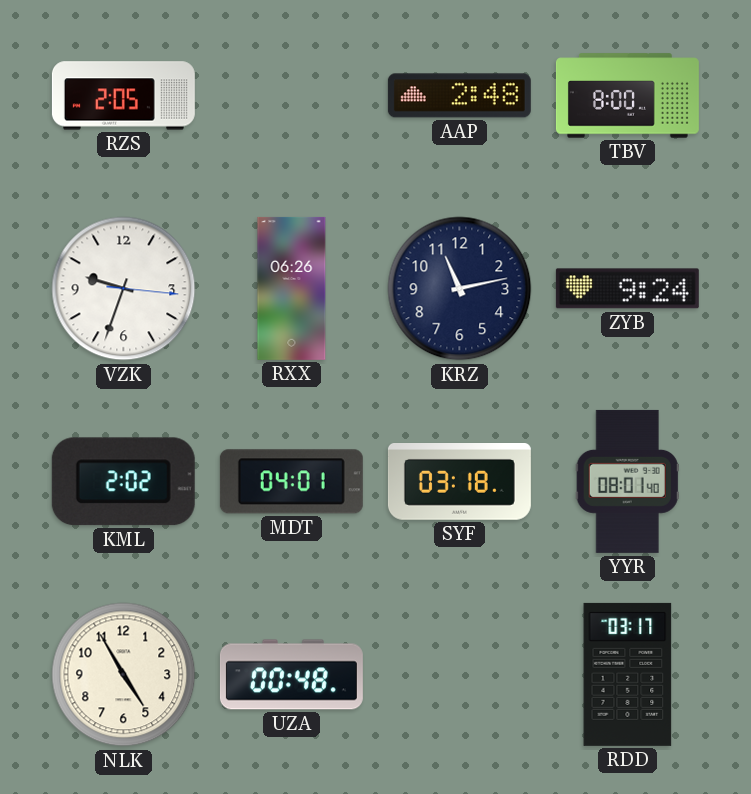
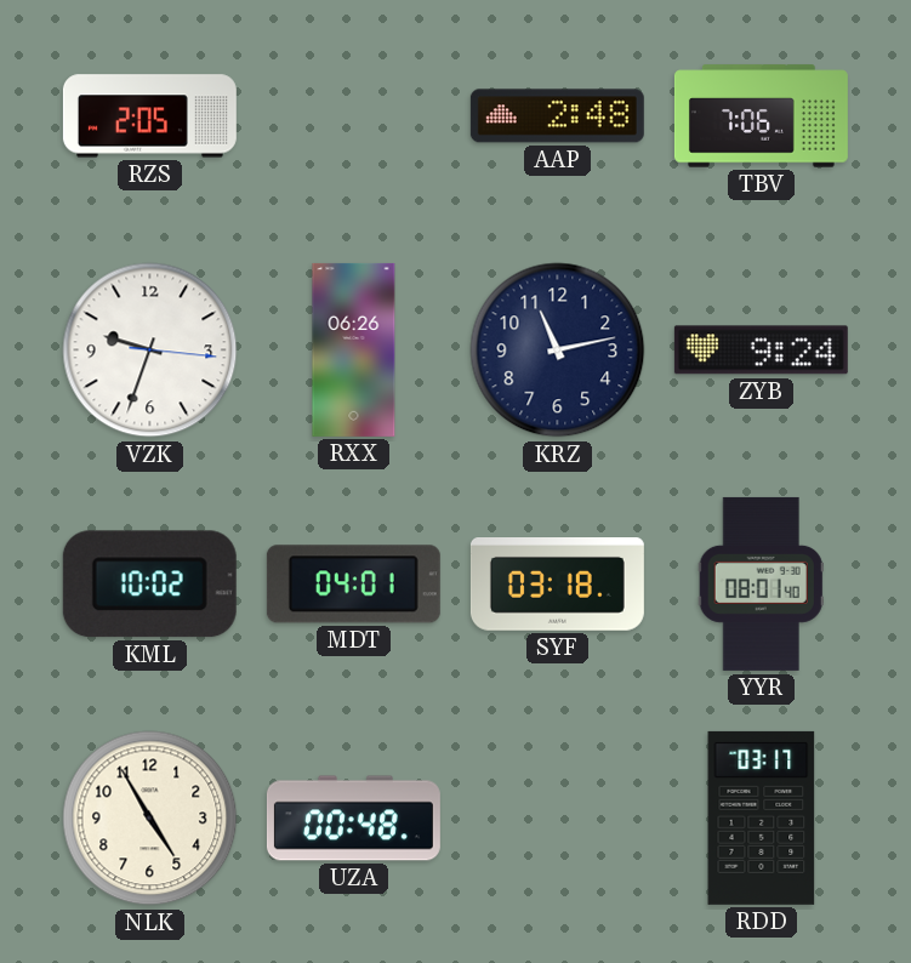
TBV: 8:00 -> 7:06
KML: 2:02 -> 10:02
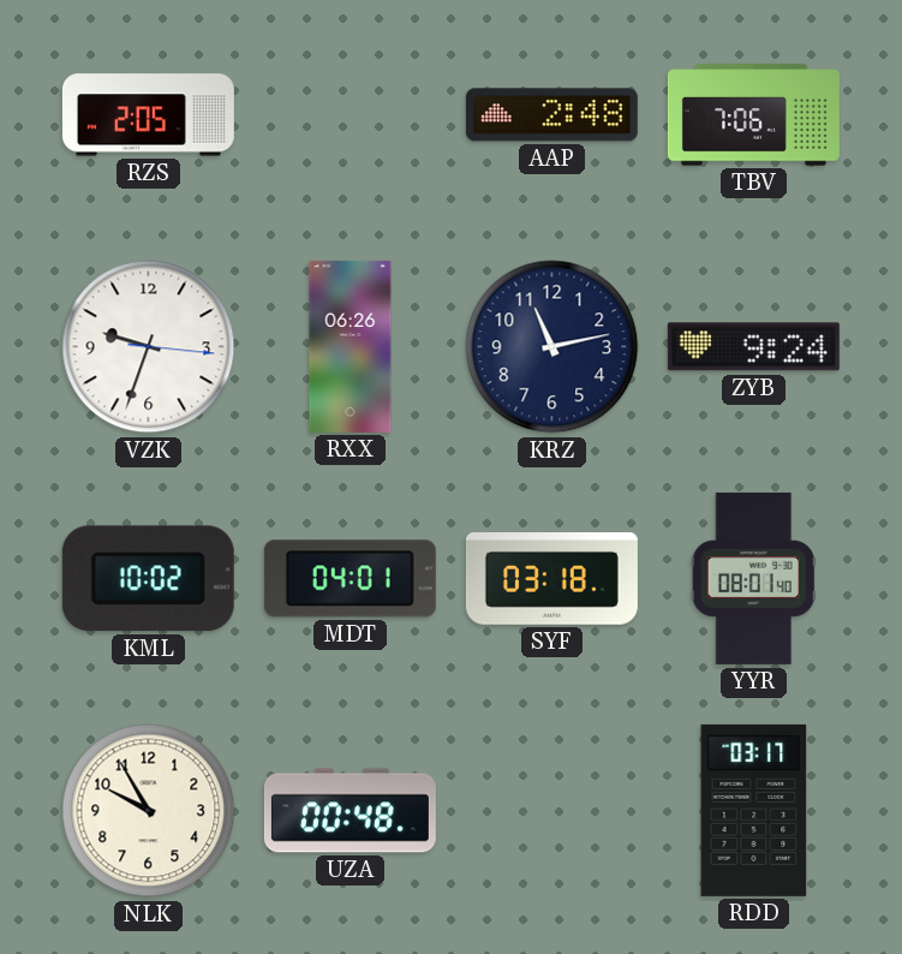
NLK: 4:55 -> 9:55
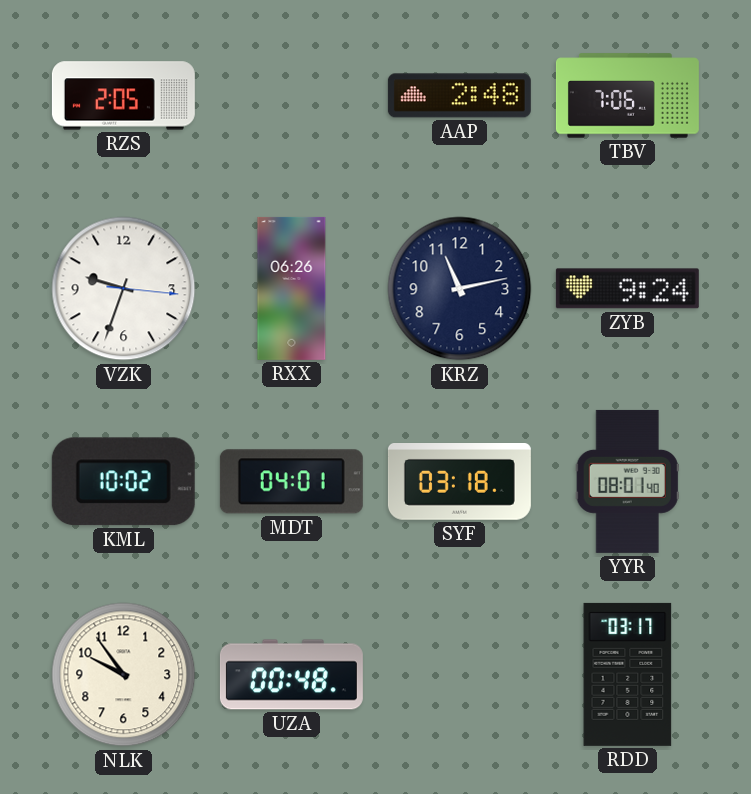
NLK: 9:55 -> 9:54
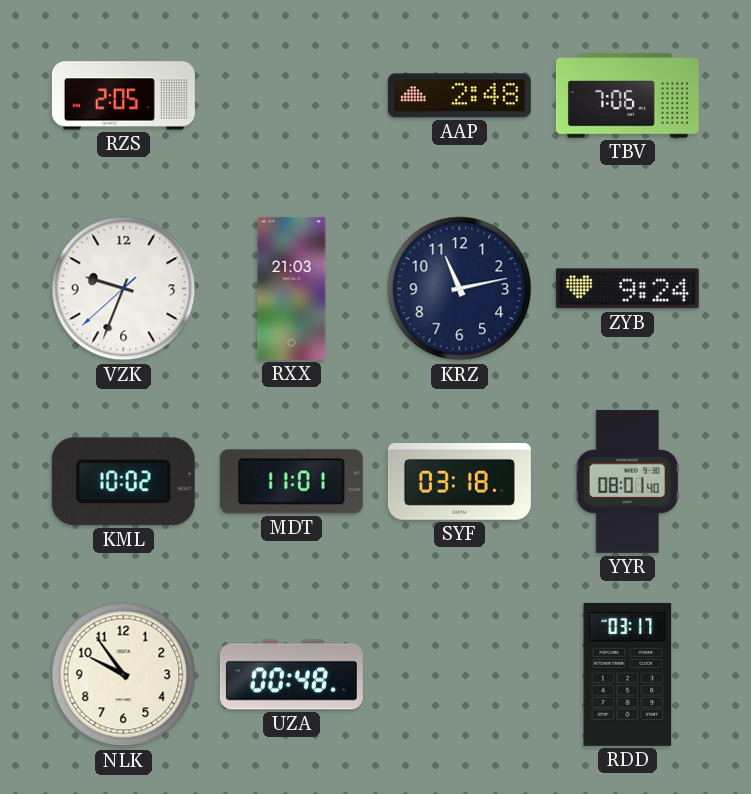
VZK: 9:33:16 -> 9:33:38
RXX: 06:26 -> 21:03
MDT: 04:01 -> 11:01
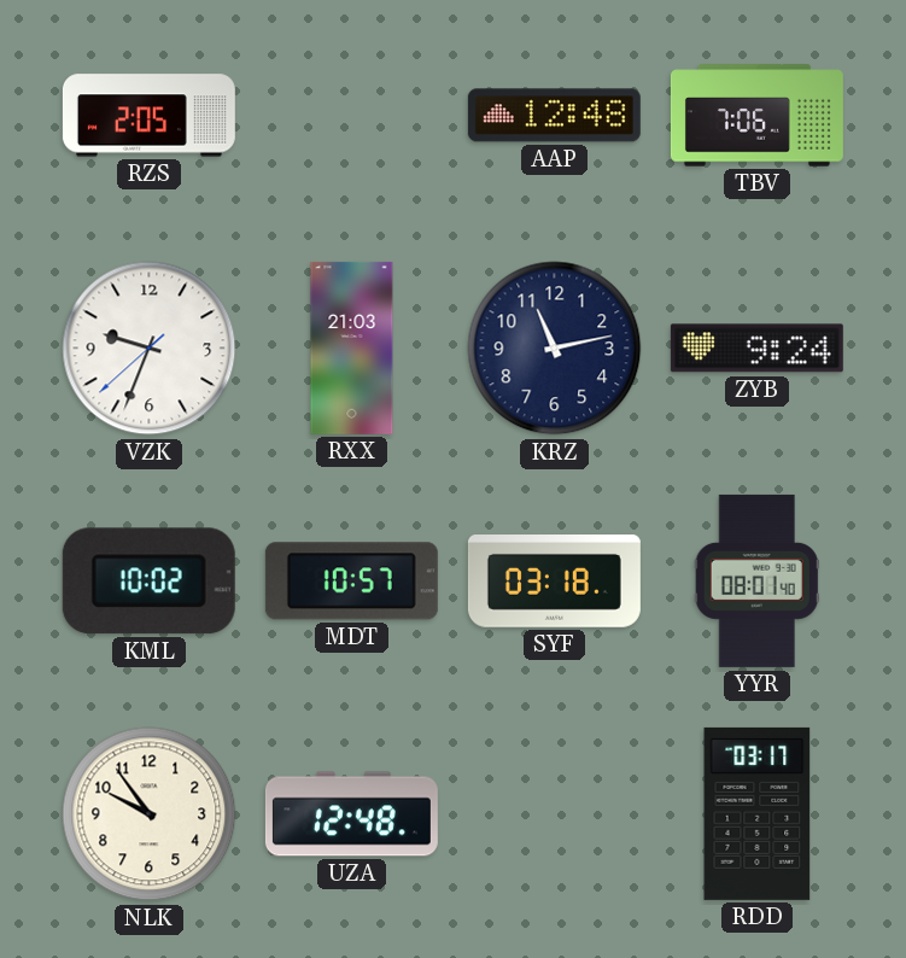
AAP: 2:48 -> 12:48
MDT: 11:01 -> 10:57
UZA: 00:48 -> 12:48
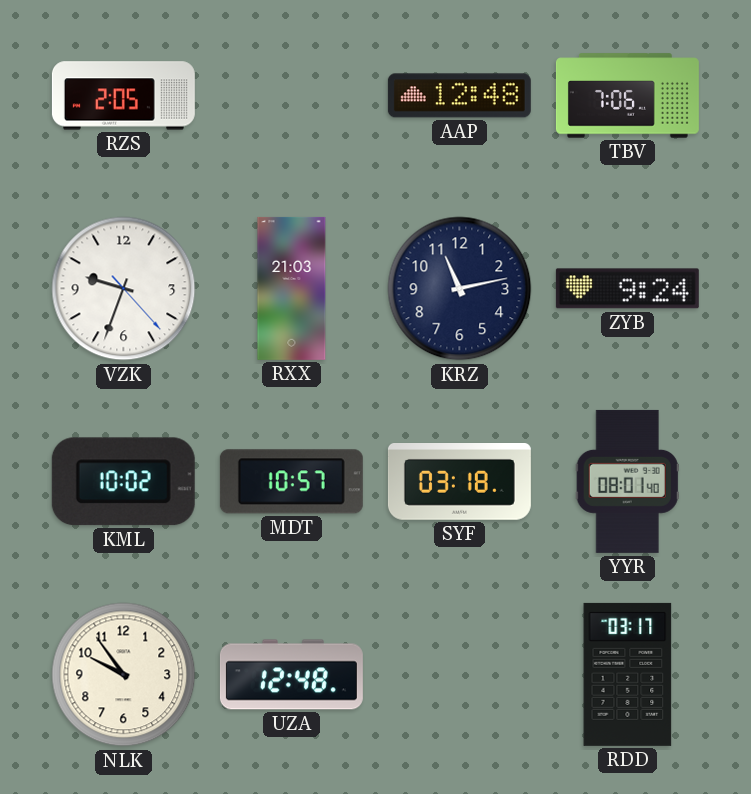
VZK: 9:33:38 -> 9:33:23
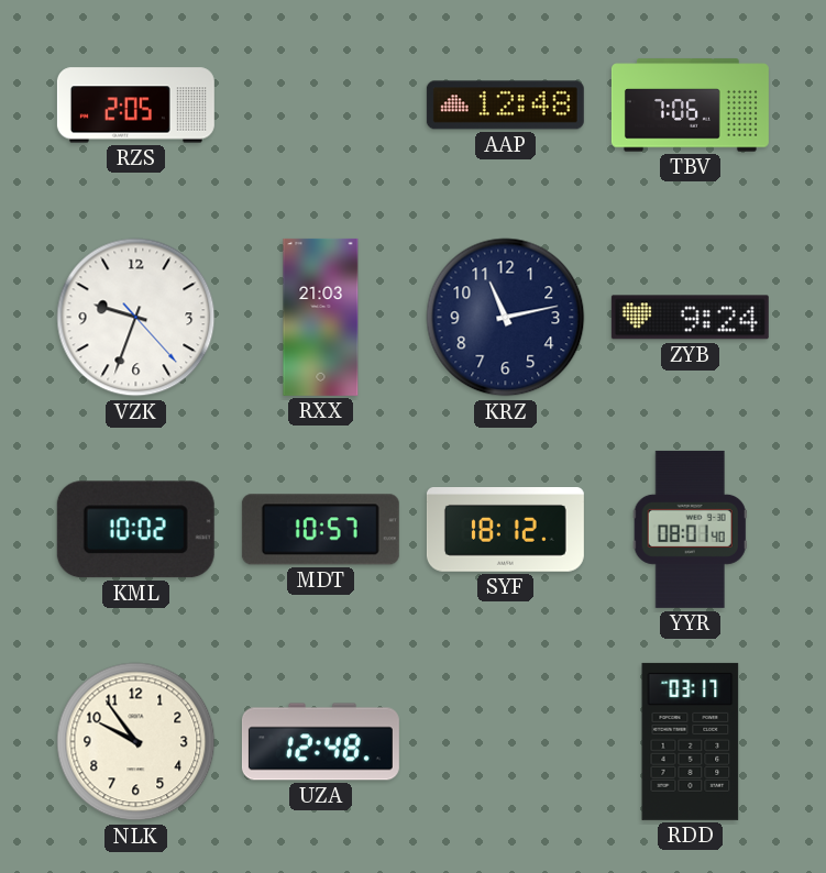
SYF: 03:18 -> 18:12
